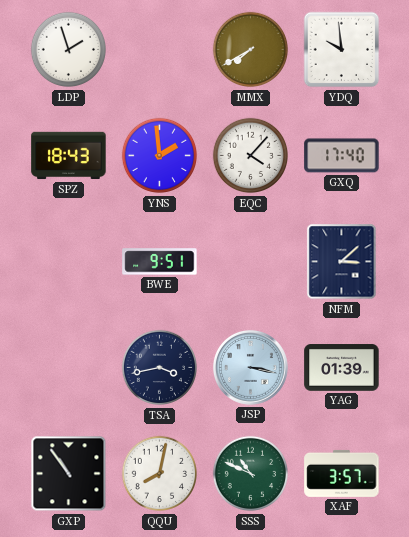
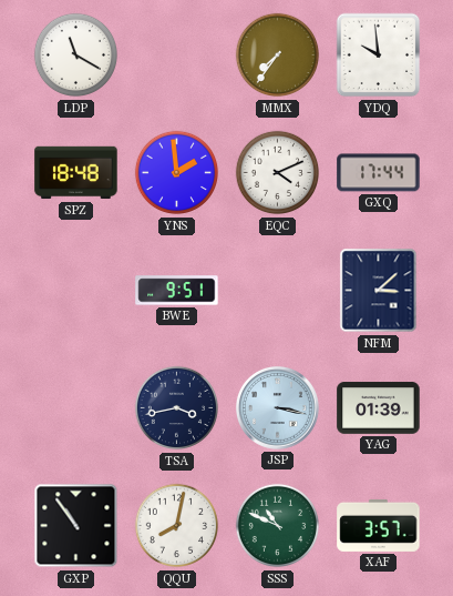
LDP: 1:57 -> 11:20
MMX: 7:40 -> 7:36
SPZ: 18:43 -> 18:48
EQC: 4:07 -> 4:11
GXQ: 17:40 -> 17:44
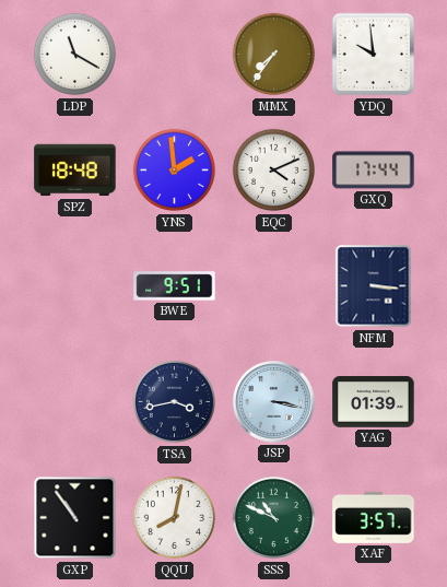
NFM: 3:08 -> 3:16
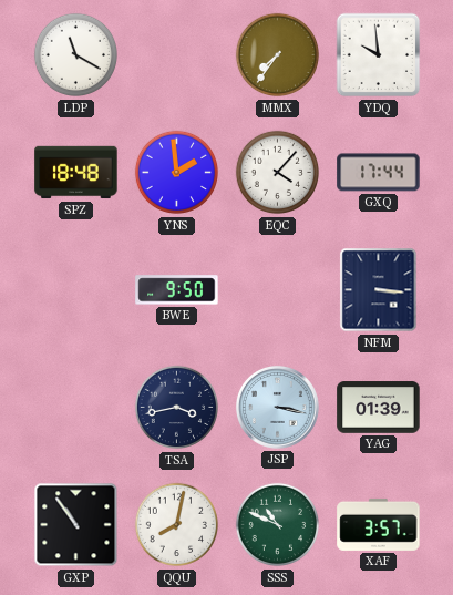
EQC: 4:11 -> 4:07
BWE: 9:51 -> 9:50
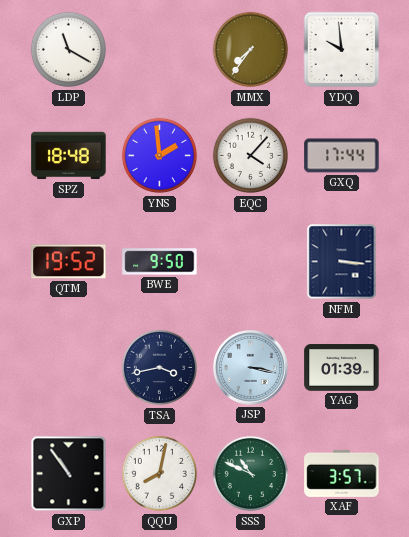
QTM: none -> 19:52
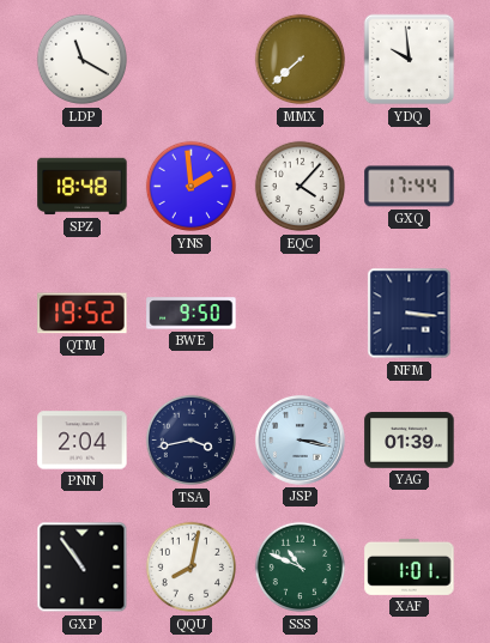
MMX: 7:36 -> 7:38
PNN: none -> 2:04
XAF: 3:57 -> 1:01
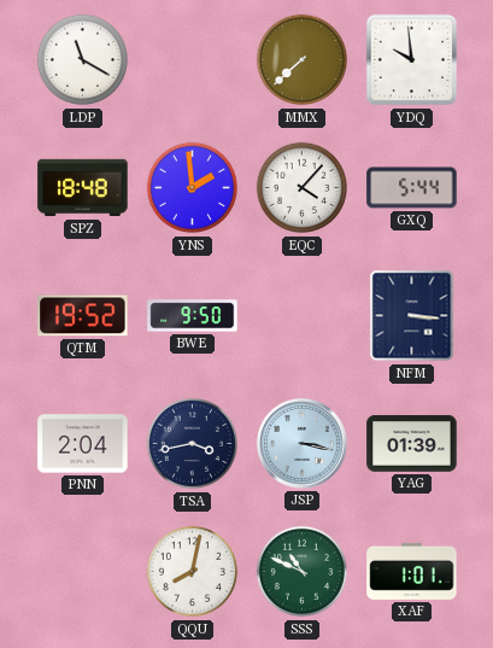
GXQ: 17:44 -> 5:44
GXP: 10:54 -> none
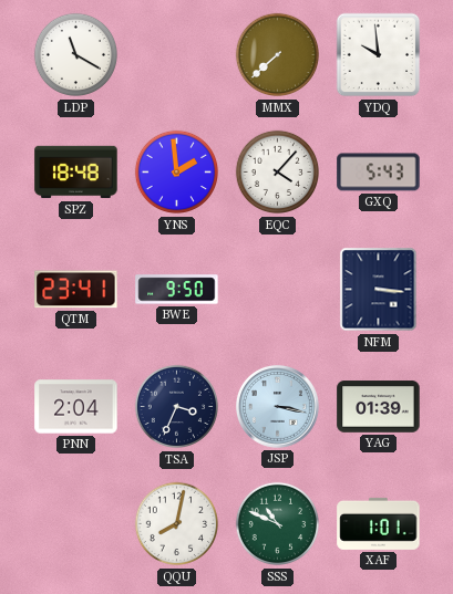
GXQ: 5:44 -> 5:43
QTM: 19:52 -> 23:41
TSA: 3:43 -> 3:34
